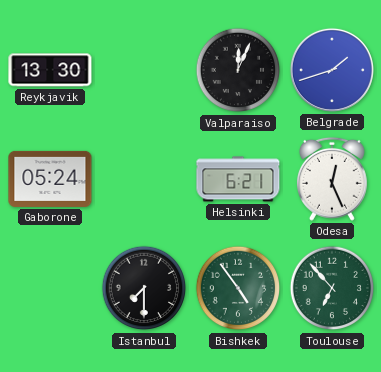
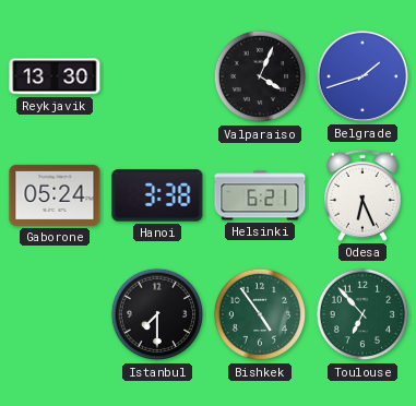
Valparaiso: 12:04 -> 4:04
Hanoi: none -> 3:38
Odesa: 12:26 -> 6:26
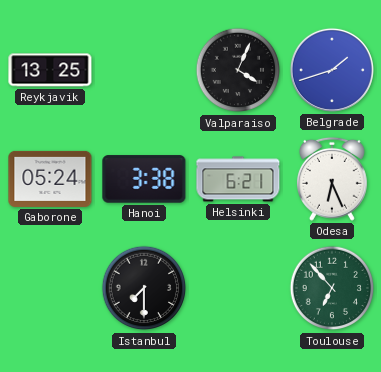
Reykjavik: 13:30 -> 13:25
Bishkek: 4:54 -> none
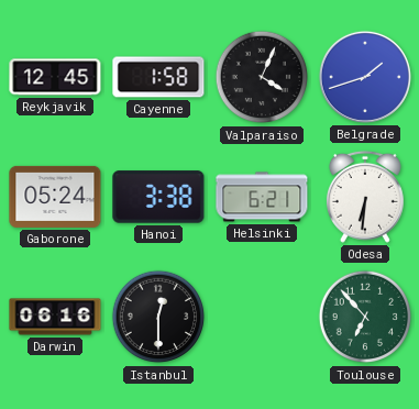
Reykjavik: 13:25 -> 12:45
Cayenne: none -> 1:58
Odesa: 6:26 -> 6:31
Darwin: none -> 06:16
Istanbul: 7:30 -> 12:30
